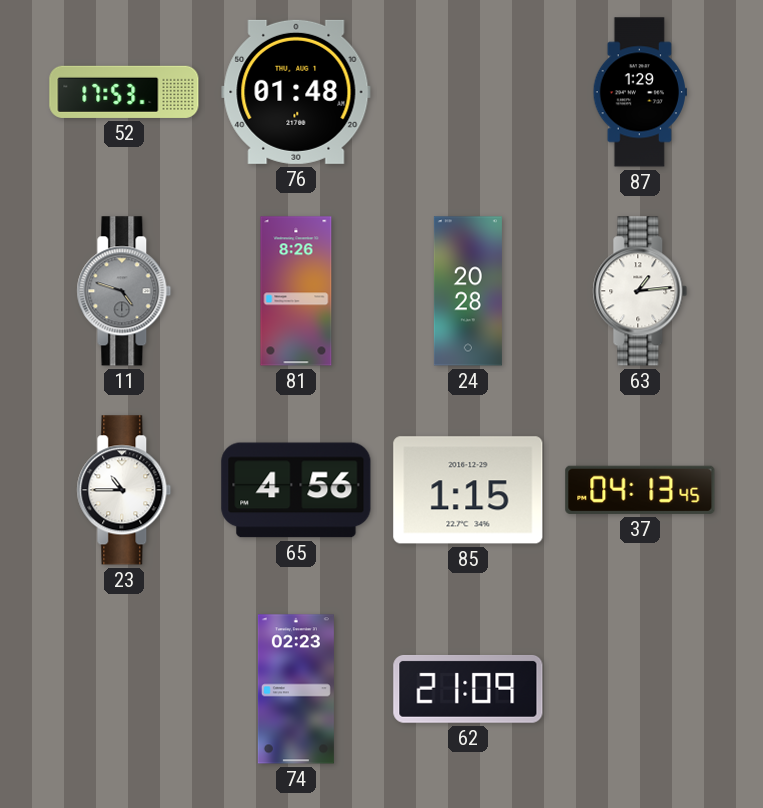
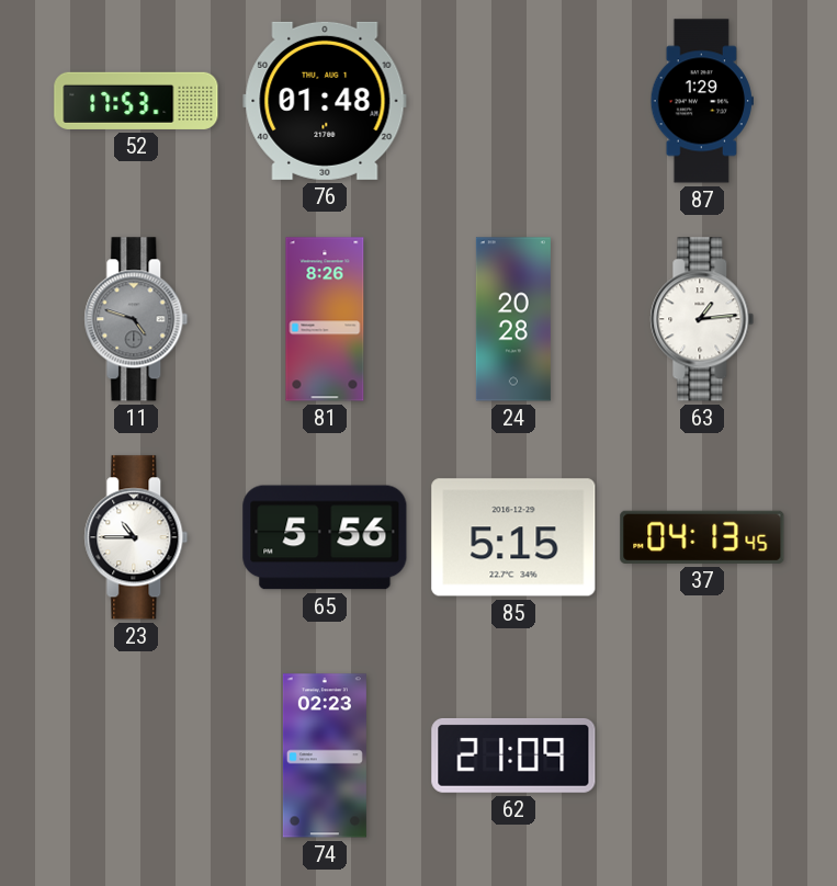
65: 4:56 -> 5:56
85: 1:15 -> 5:15
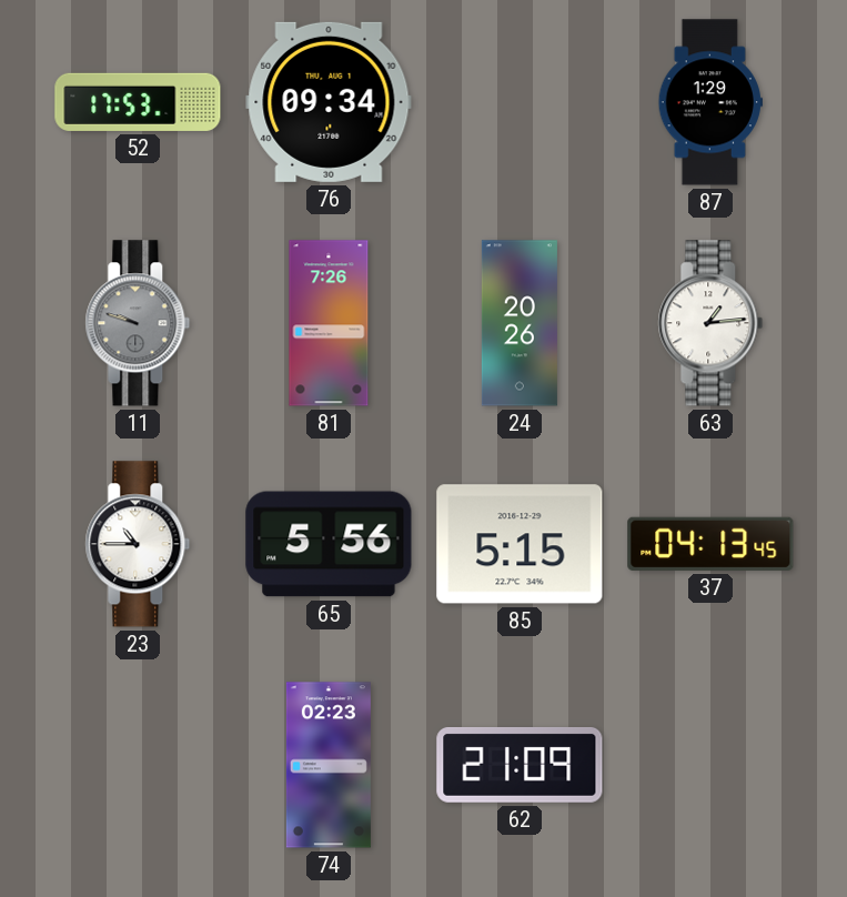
76: 01:48 -> 09:34
11: 4:48 -> 9:48
81: 8:26 -> 7:26
24: 20:28 -> 20:26
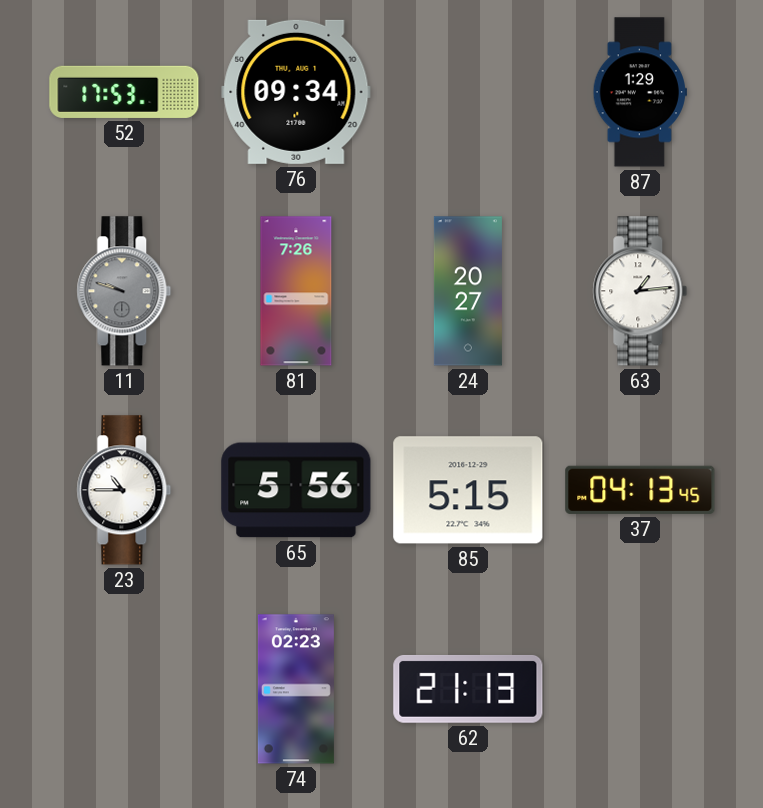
24: 20:26 -> 20:27
62: 21:09 -> 21:13
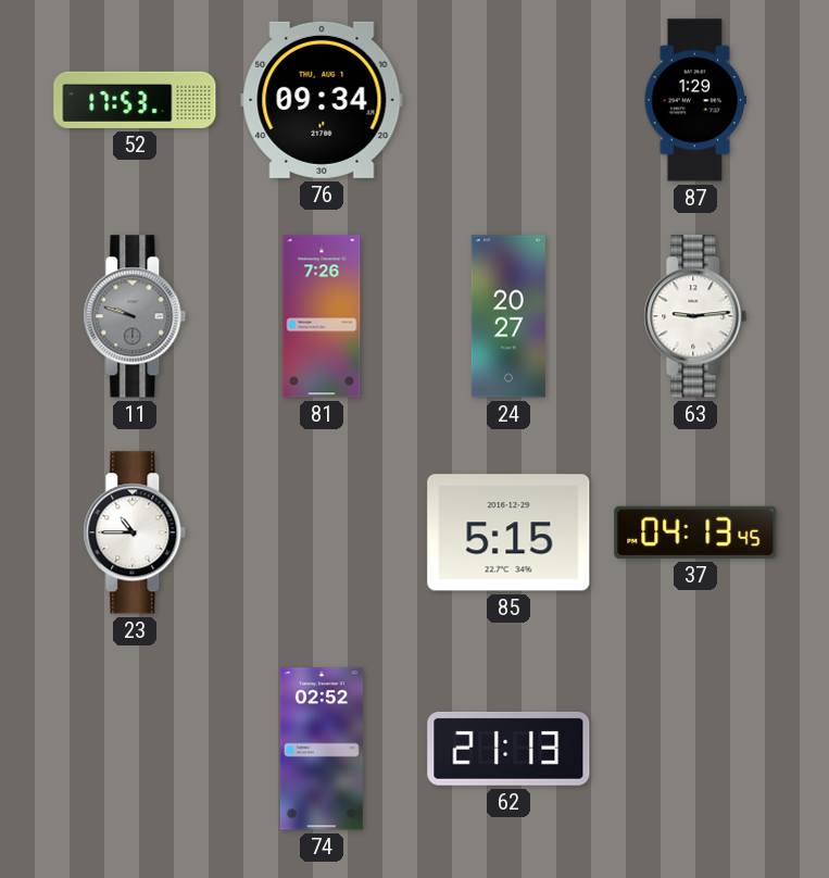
63: 1:14 -> 9:14
65: 5:56 -> none
74: 02:23 -> 02:52
